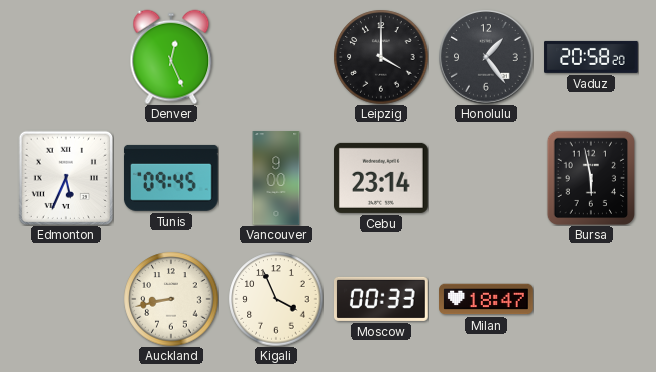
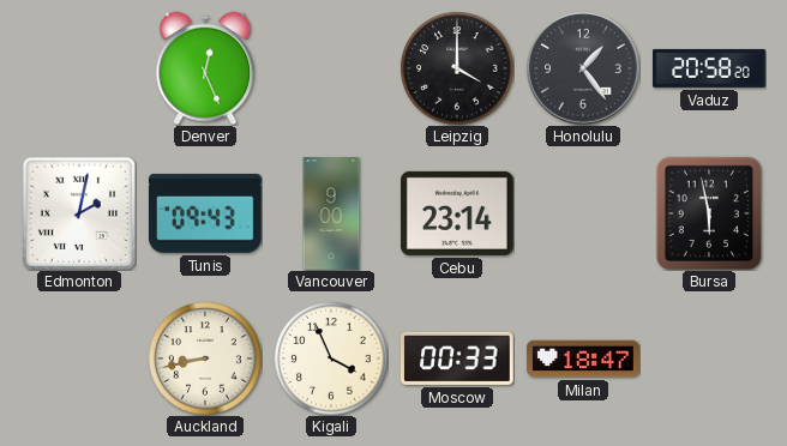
Edmonton: 5:34 -> 2:02
Tunis: 09:45 -> 09:43
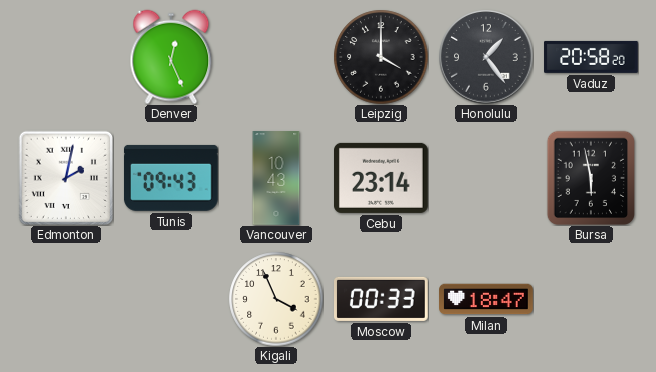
Vancouver: 9:00 -> 10:43
Auckland: 8:43 -> none
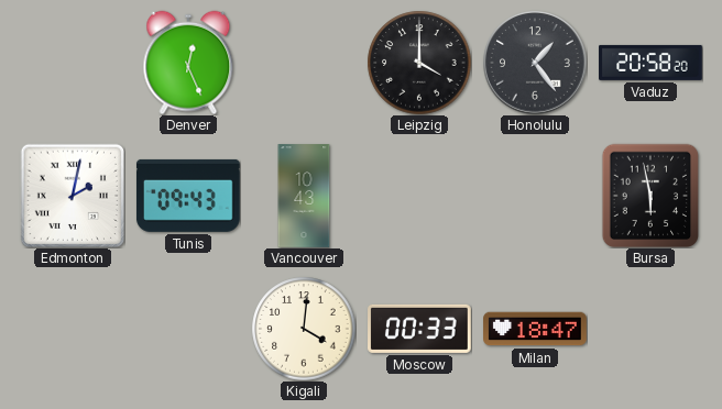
Cebu: 23:14 -> none
Kigali: 3:56 -> 4:01
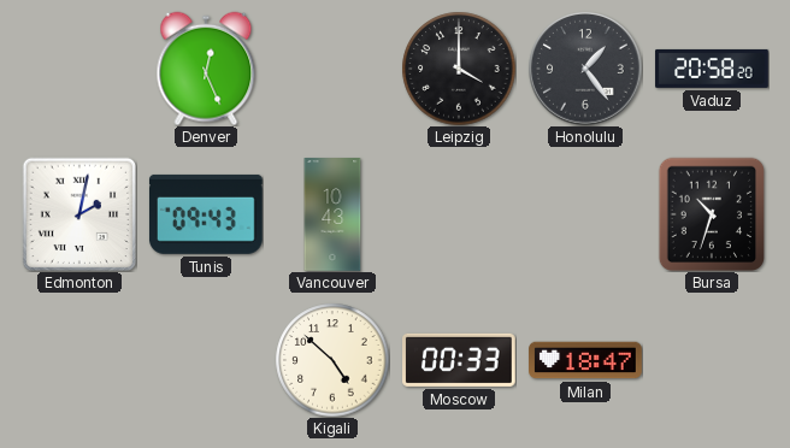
Bursa: 5:58 -> 10:33
Kigali: 4:01 -> 4:52
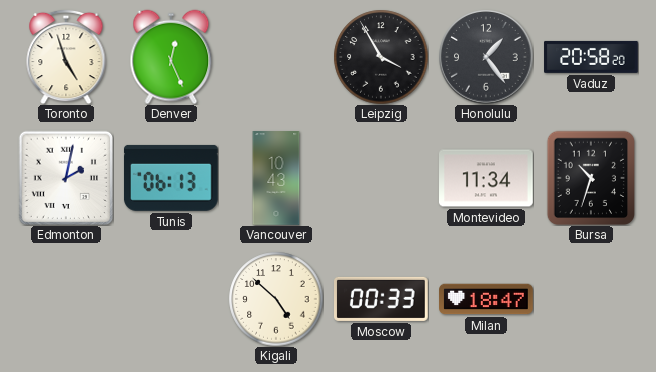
Toronto: none -> 4:57
Leipzig: 4:00 -> 3:55
Tunis: 09:43 -> 06:13
Montevideo: none -> 11:34
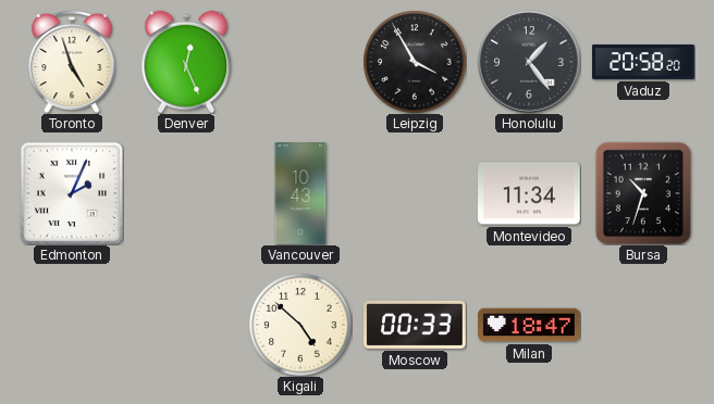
Edmonton: 2:02 -> 2:04
Tunis: 06:13 -> none
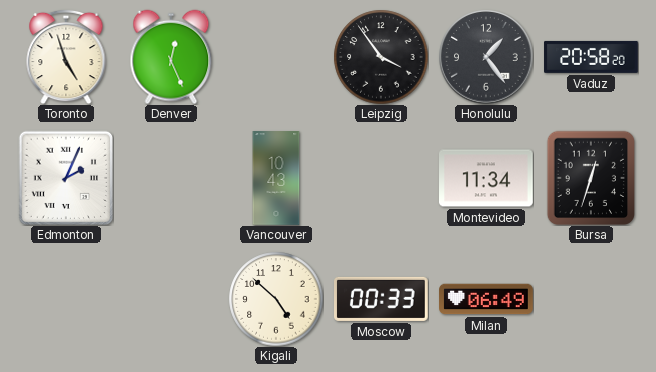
Leipzig: 3:55 -> 3:54
Bursa: 10:33 -> 12:33
Milan: 18:47 -> 06:49
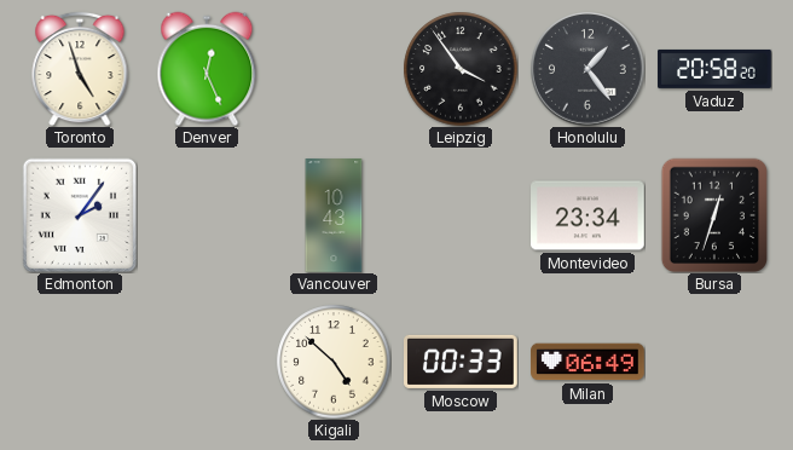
Edmonton: 2:04 -> 2:06
Montevideo: 11:34 -> 23:34
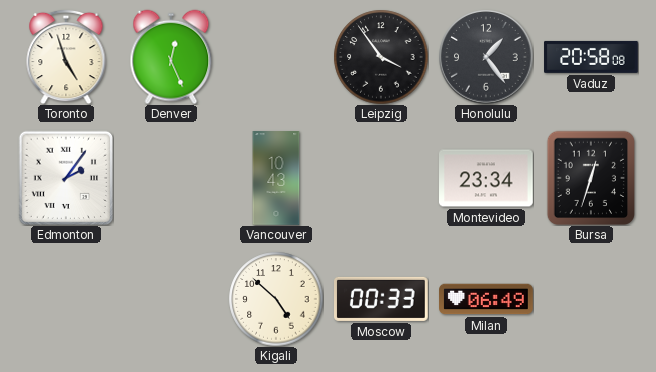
Vaduz: 20:58:20 -> 20:58:08
